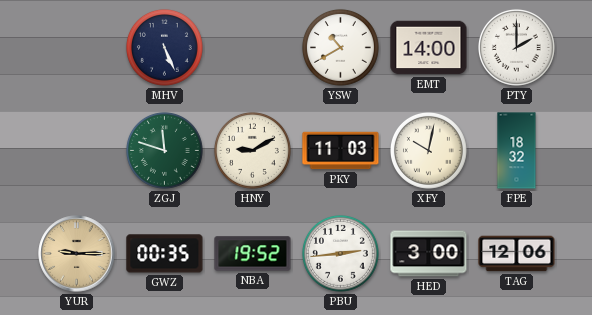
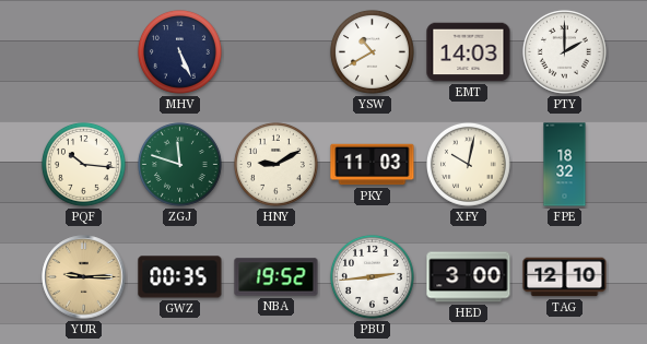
EMT: 14:00 -> 14:03
PQF: none -> 10:16
TAG: 12:06 -> 12:10
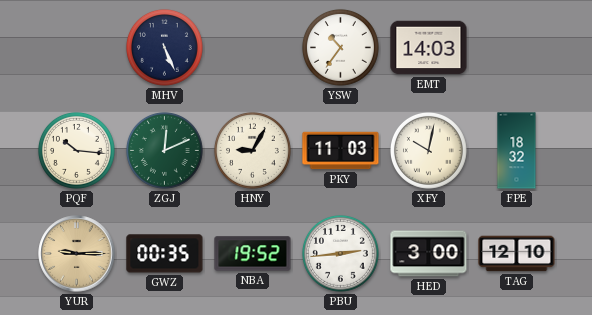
YSW: 10:40 -> 10:36
PTY: 2:00 -> none
ZGJ: 11:48 -> 12:11
HNY: 9:10 -> 9:05
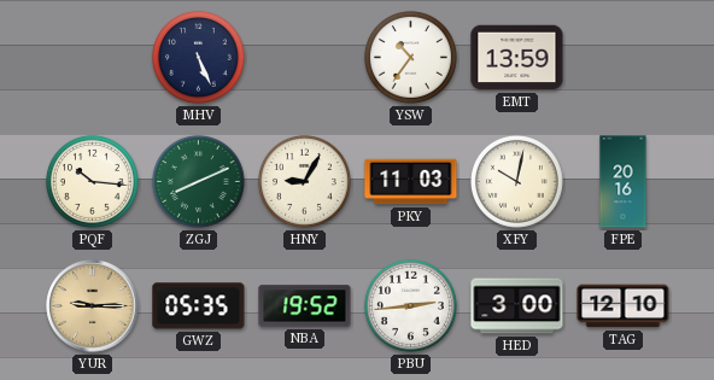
EMT: 14:03 -> 13:59
ZGJ: 12:11 -> 8:11
FPE: 18:32 -> 20:16
GWZ: 00:35 -> 05:35
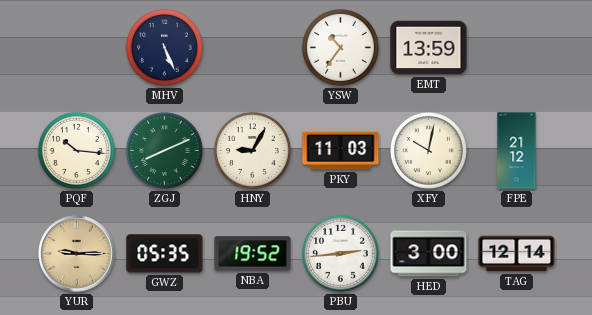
FPE: 20:16 -> 21:12
TAG: 12:10 -> 12:14
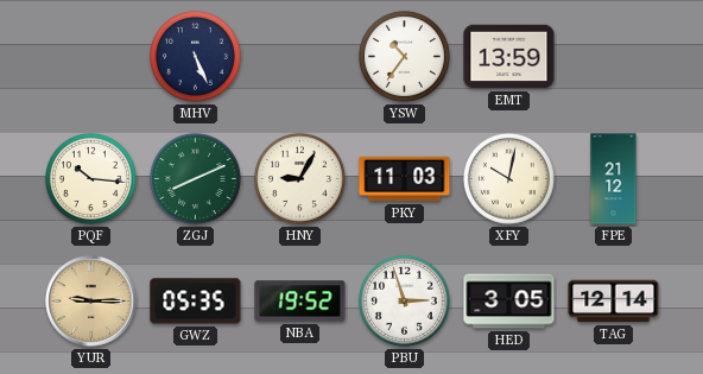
PBU: 2:44 -> 2:57
HED: 3:00 -> 3:05
